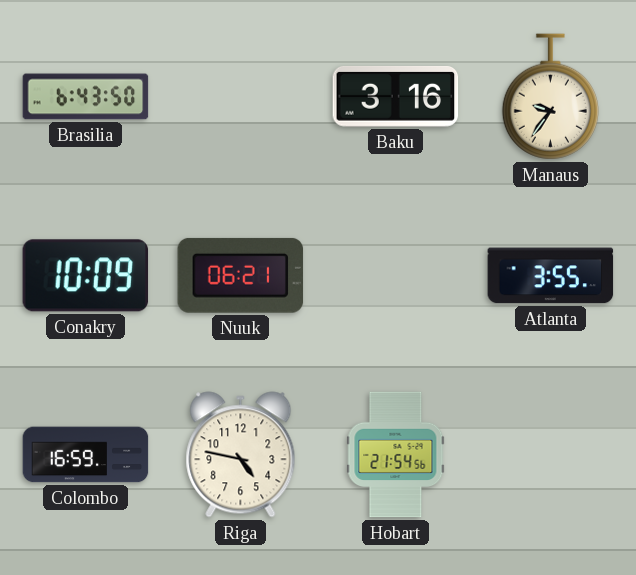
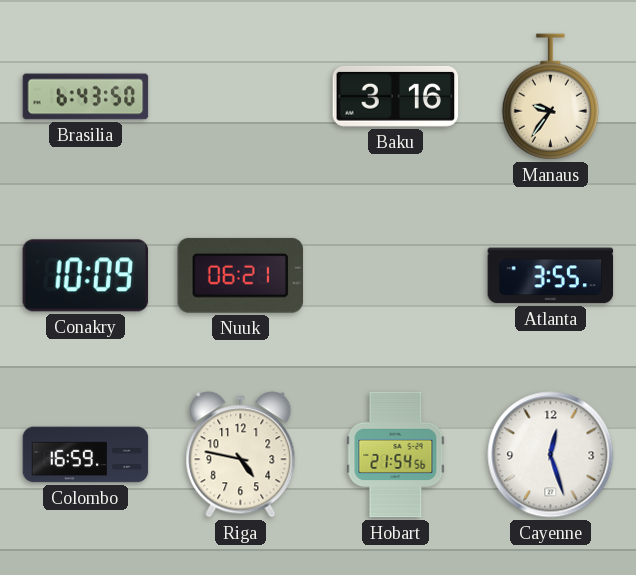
Cayenne: none -> 12:27
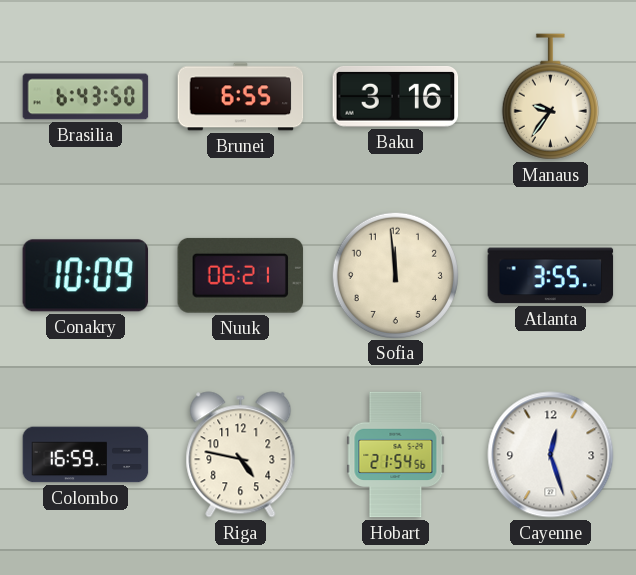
Brunei: none -> 6:55
Sofia: none -> 11:59
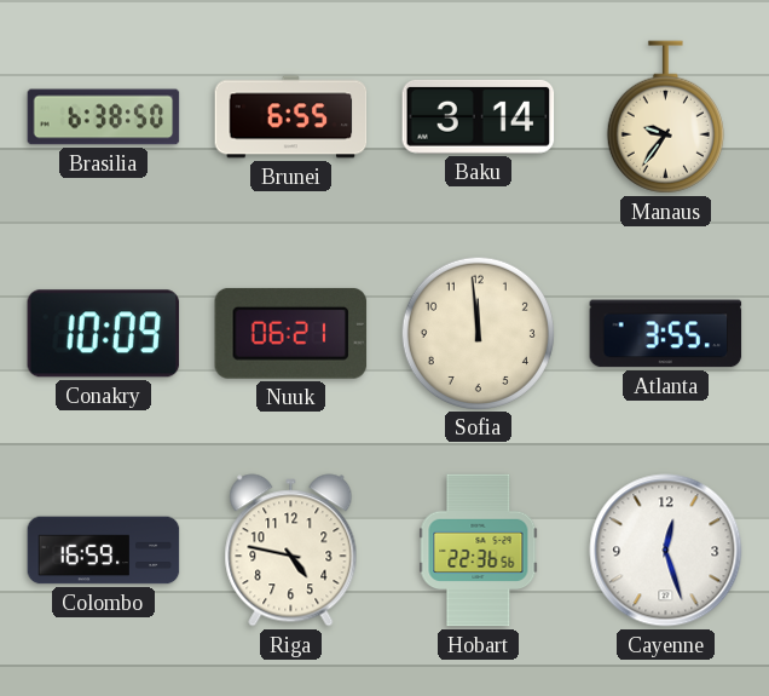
Brasilia: 6:43 -> 6:38
Baku: 3:16 -> 3:14
Hobart: 21:54 -> 22:36
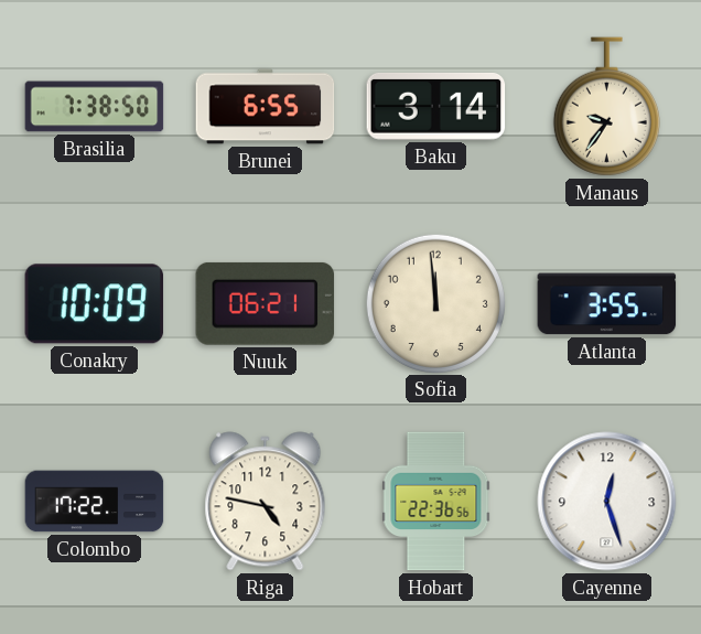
Brasilia: 6:38 -> 7:38
Colombo: 16:59 -> 17:22
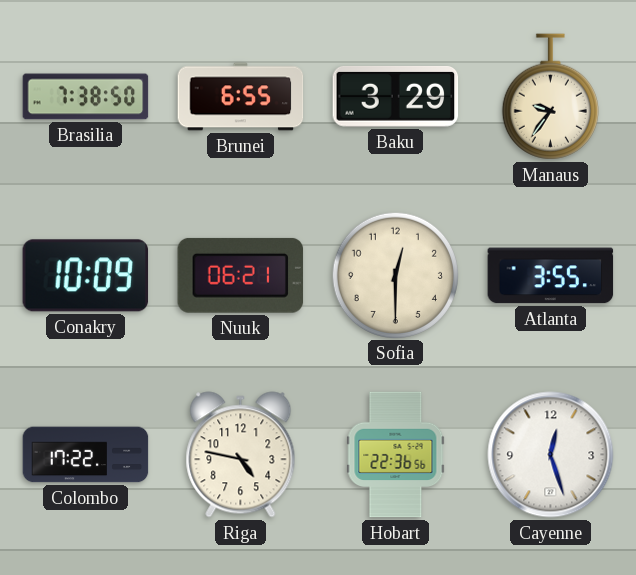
Baku: 3:14 -> 3:29
Sofia: 11:59 -> 12:30
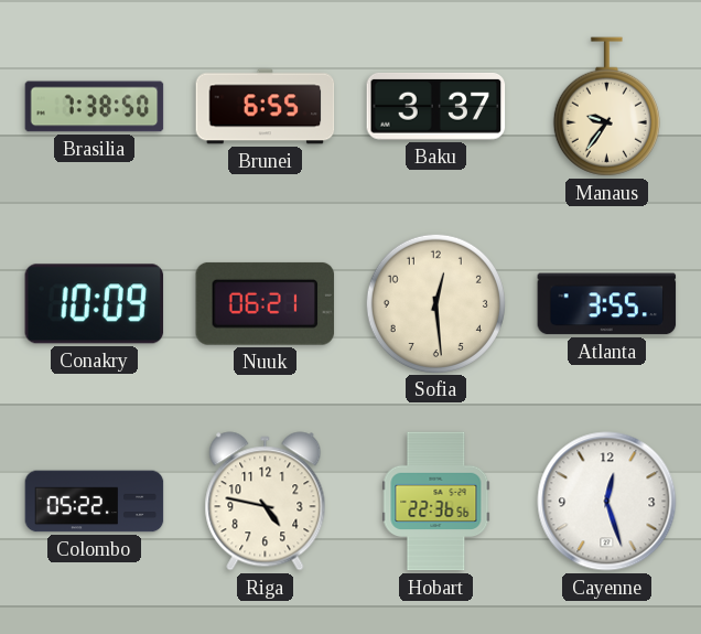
Baku: 3:29 -> 3:37
Sofia: 12:30 -> 12:29
Colombo: 17:22 -> 05:22
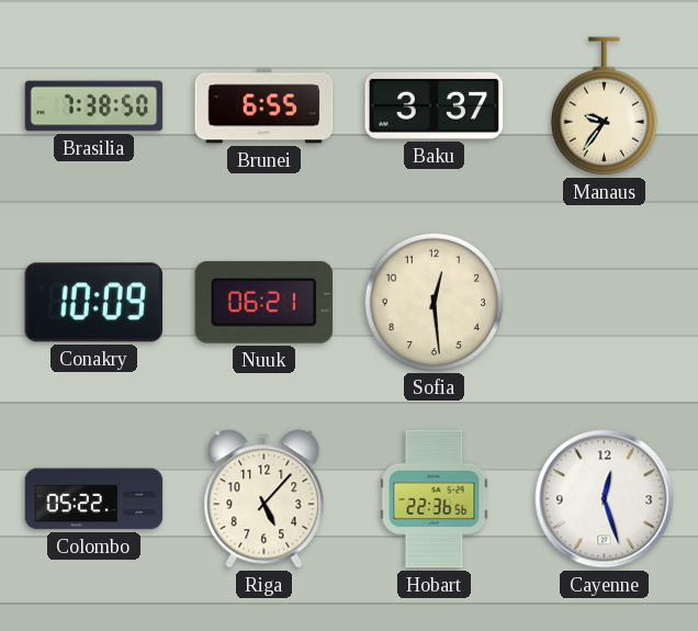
Atlanta: 3:55 -> none
Riga: 4:47 -> 5:07
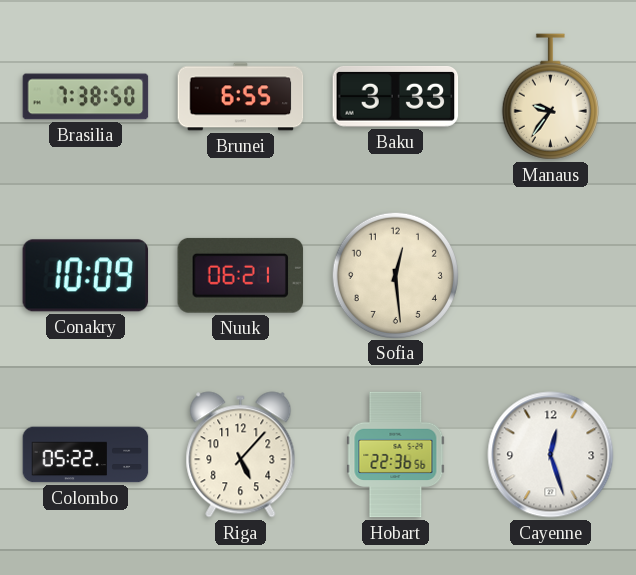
Baku: 3:37 -> 3:33
